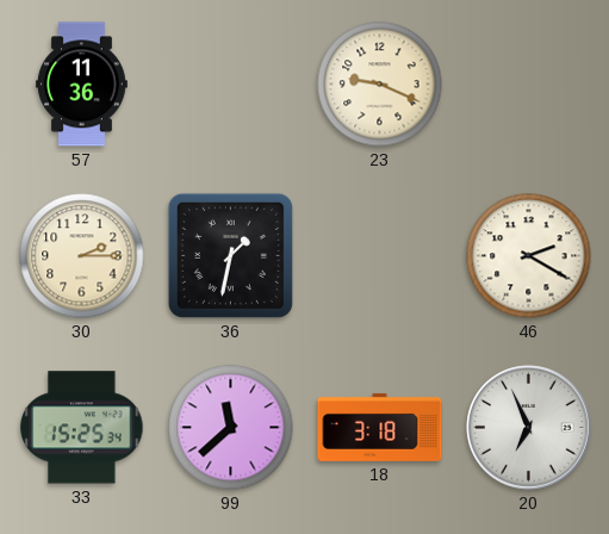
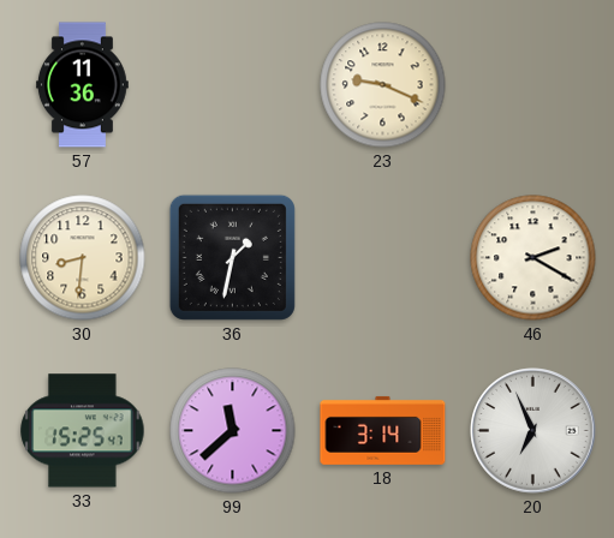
30: 2:15 -> 8:31
33: 15:25:34 -> 15:25:47
18: 3:18 -> 3:14
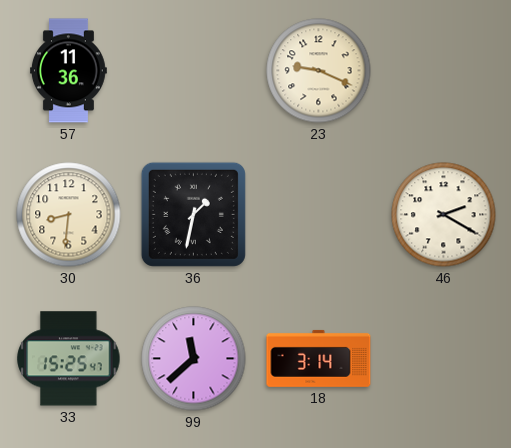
20: 6:56 -> none
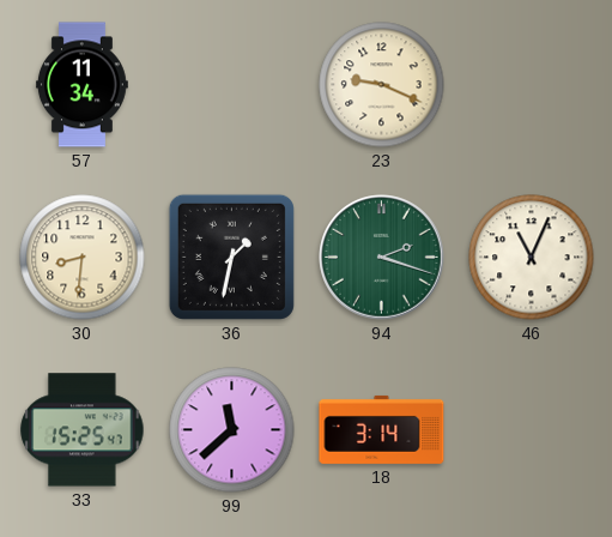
57: 11:36 -> 11:34
94: none -> 2:18
46: 2:20 -> 11:04
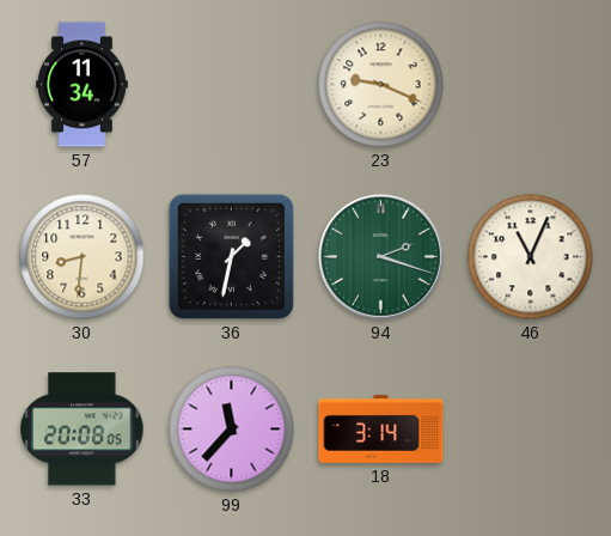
33: 15:25 -> 20:08
99: 11:38 -> 11:37
